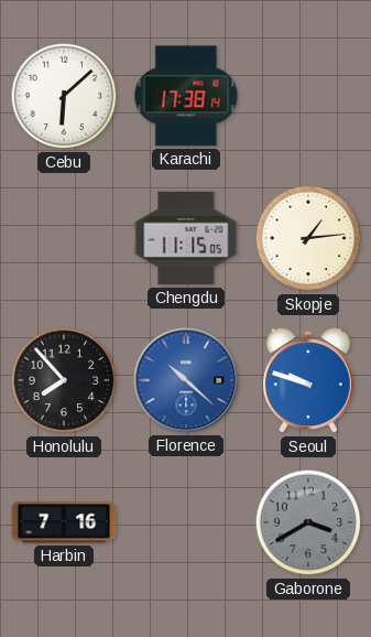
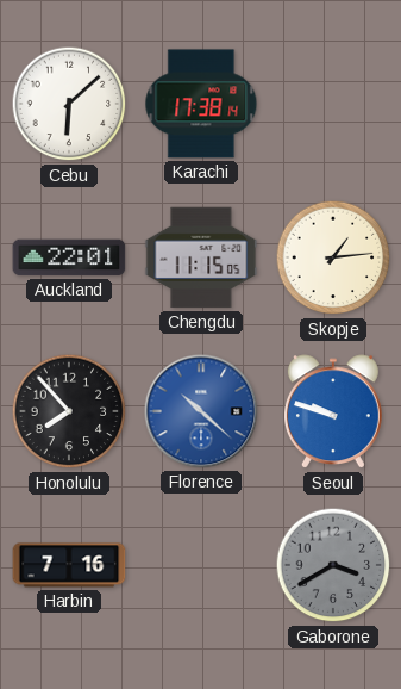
Auckland: none -> 22:01
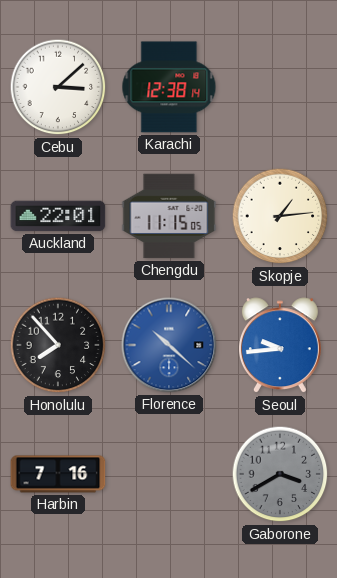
Cebu: 6:08 -> 3:08
Karachi: 17:38 -> 12:38
Seoul: 9:48 -> 9:44
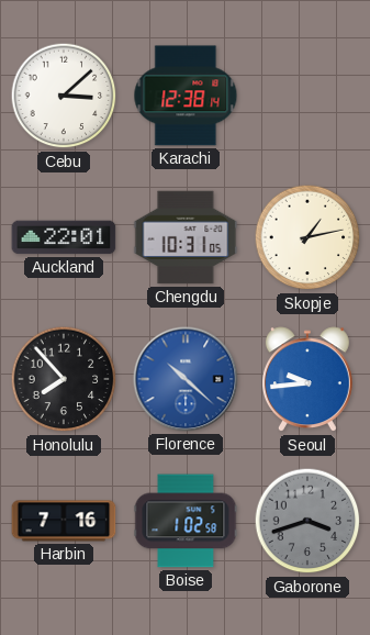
Chengdu: 11:15 -> 10:31
Skopje: 1:14 -> 1:13
Boise: none -> 1:02
Gaborone: 3:40 -> 3:42
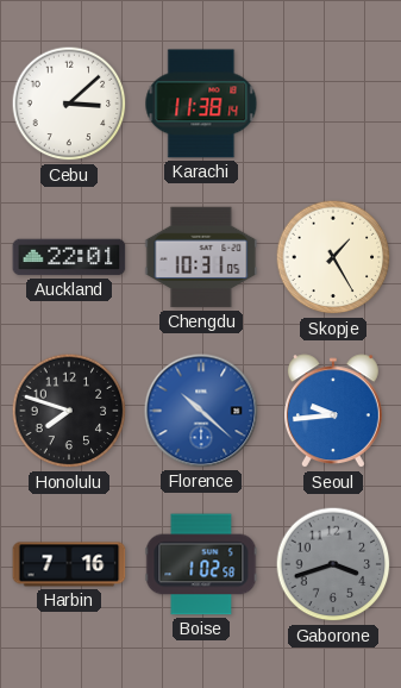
Karachi: 12:38 -> 11:38
Skopje: 1:13 -> 1:25
Honolulu: 7:53 -> 7:48
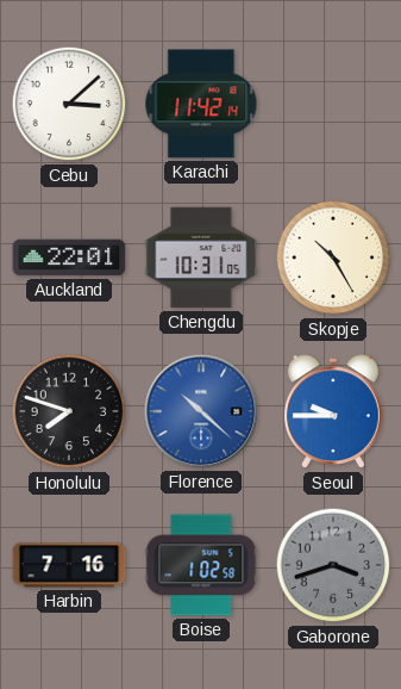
Karachi: 11:38 -> 11:42
Skopje: 1:25 -> 10:25
Seoul: 9:44 -> 9:45
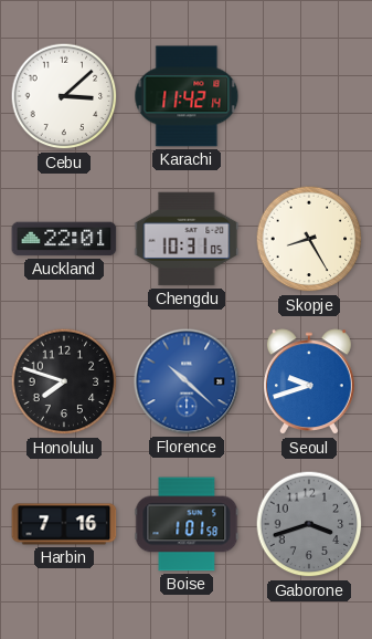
Skopje: 10:25 -> 8:25
Seoul: 9:45 -> 9:42
Boise: 1:02 -> 1:01
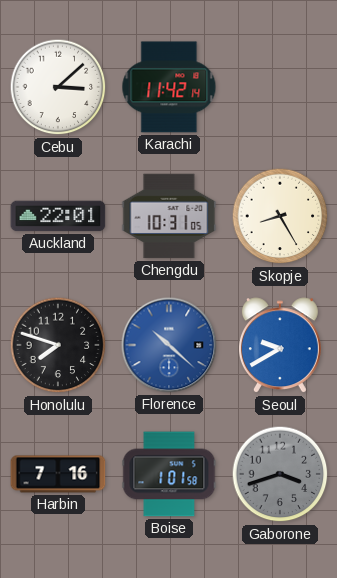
Seoul: 9:42 -> 9:40
